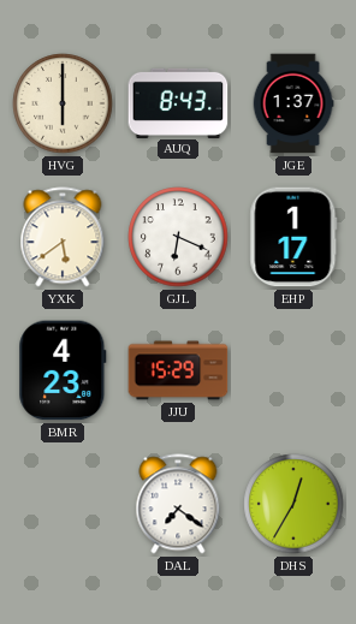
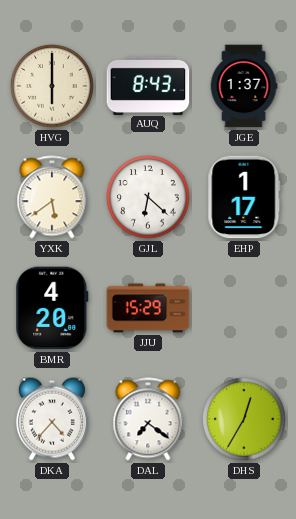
GJL: 6:19 -> 6:22
BMR: 4:23 -> 4:20
DKA: none -> 4:37
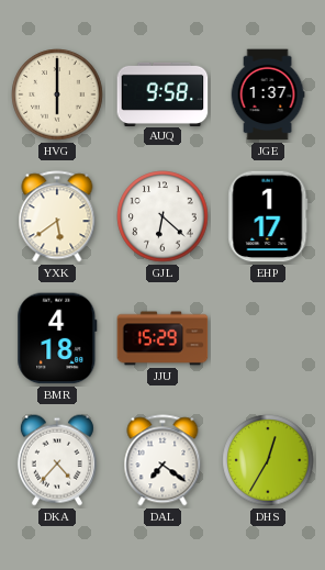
AUQ: 8:43 -> 9:58
BMR: 4:20 -> 4:18
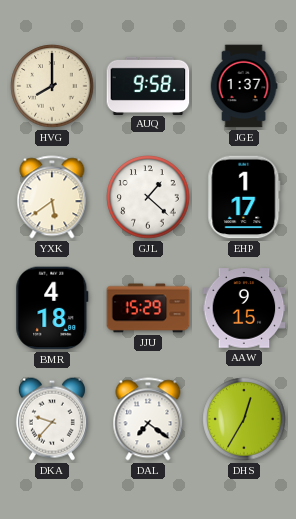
HVG: 6:00 -> 8:00
GJL: 6:22 -> 1:22
AAW: none -> 9:15
DKA: 4:37 -> 9:37
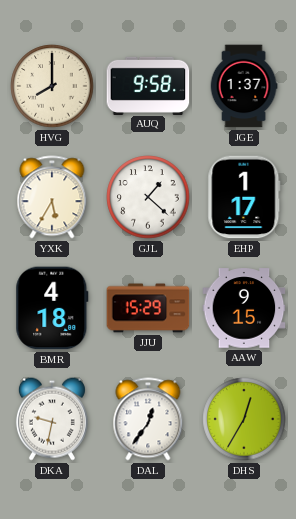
YXK: 5:39 -> 5:35
DKA: 9:37 -> 9:32
DAL: 7:21 -> 12:36
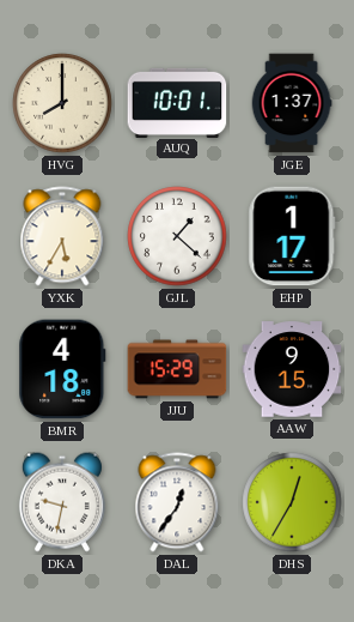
AUQ: 9:58 -> 10:01
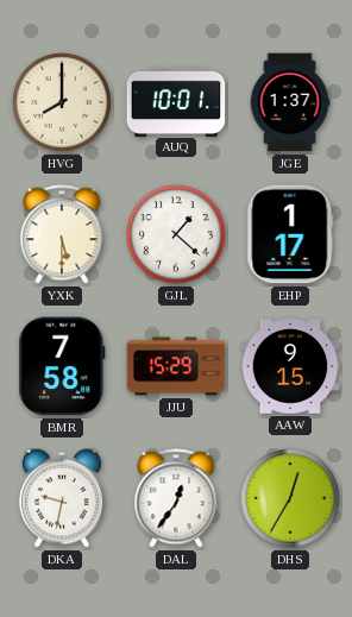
YXK: 5:35 -> 5:30
BMR: 4:18 -> 7:58
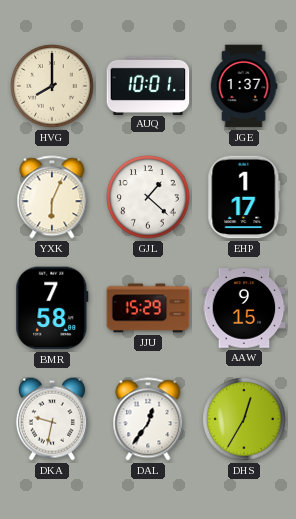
YXK: 5:30 -> 6:04
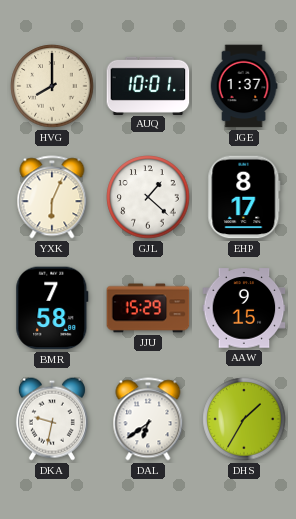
EHP: 1:17 -> 8:17
DAL: 12:36 -> 6:39
DHS: 12:35 -> 1:35
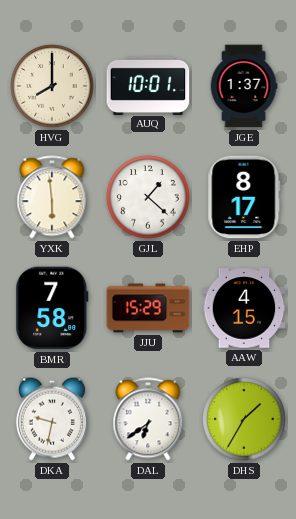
YXK: 6:04 -> 5:59
AAW: 9:15 -> 4:15
